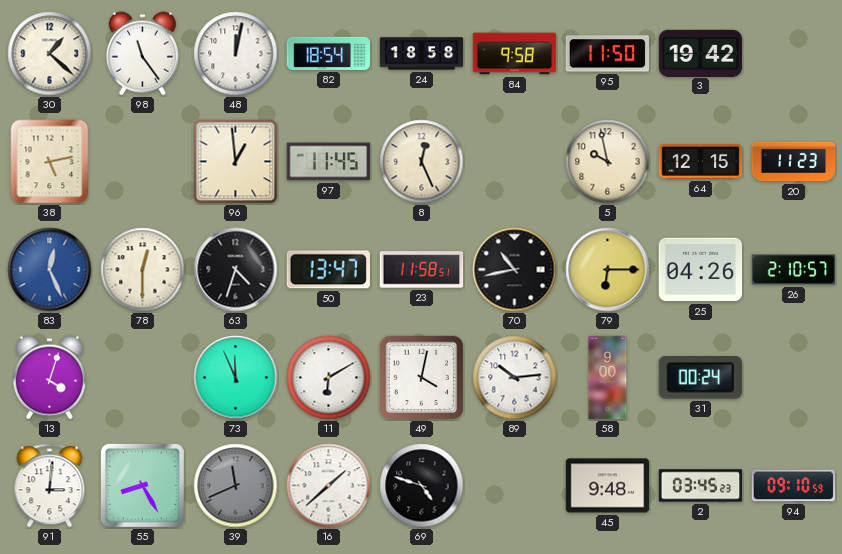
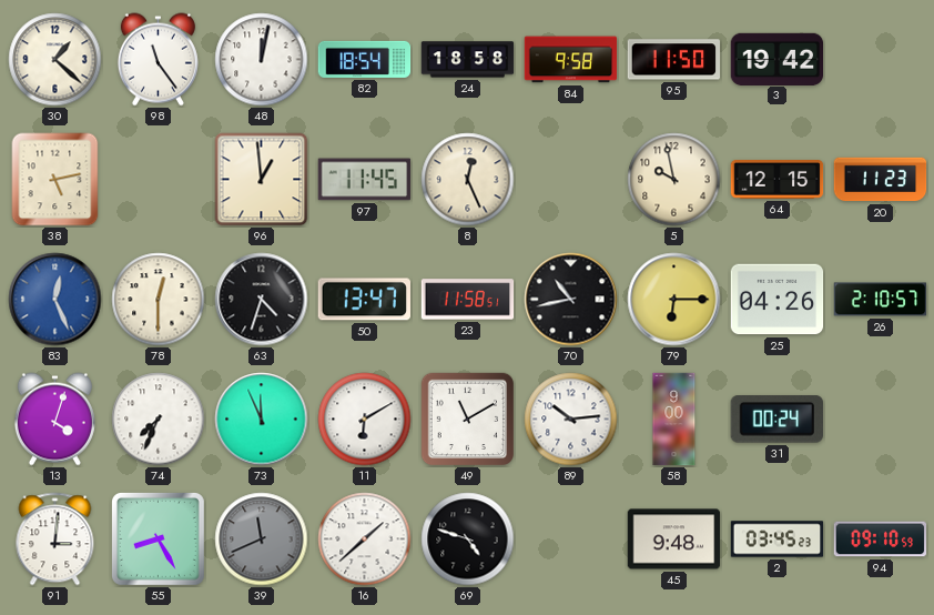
74: none -> 7:34
49: 4:02 -> 11:10
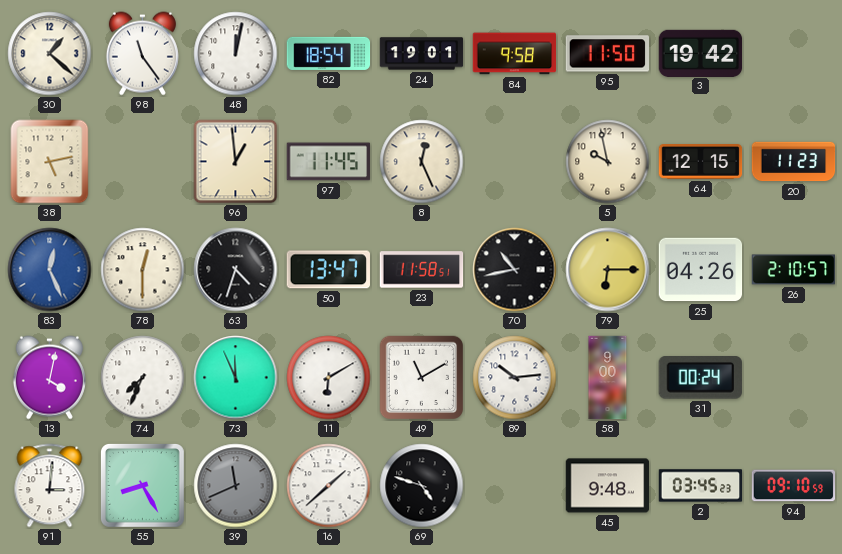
24: 18:58 -> 19:01
13: 4:03 -> 4:02
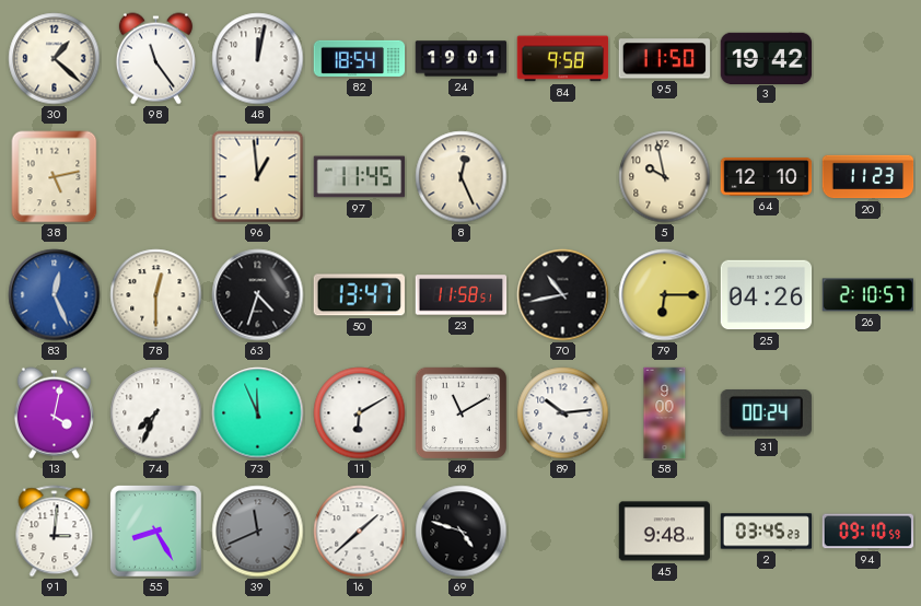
64: 12:15 -> 12:10
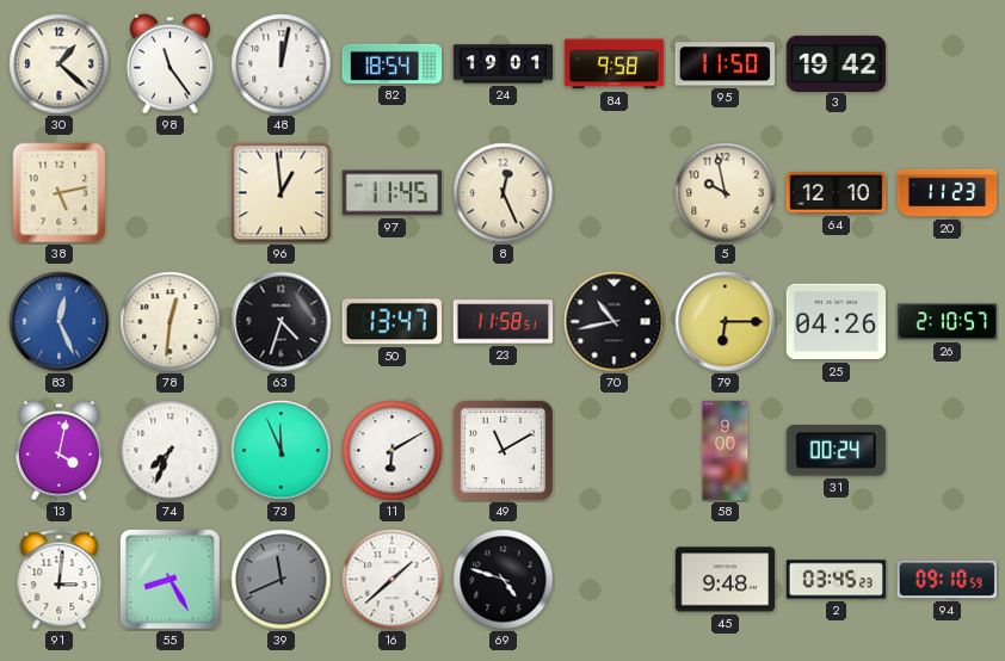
78: 12:30 -> 12:31
89: 10:14 -> none
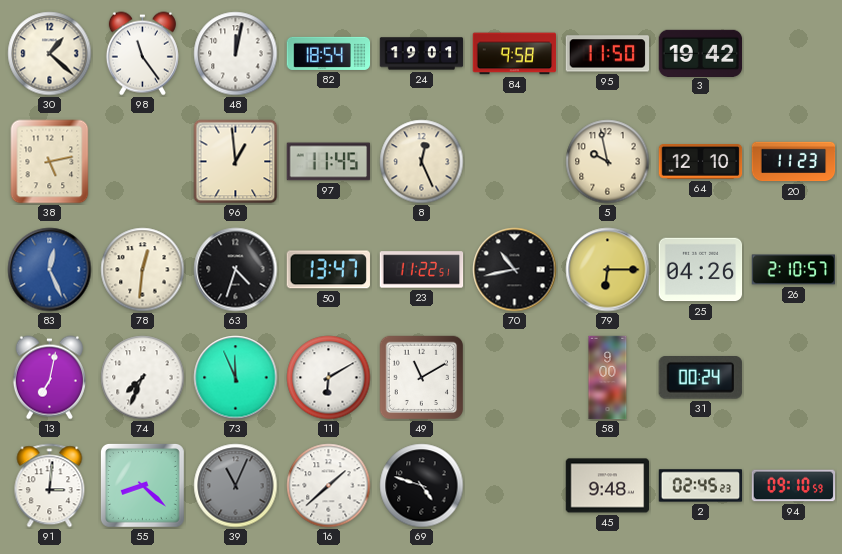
23: 11:58 -> 11:22
13: 4:02 -> 7:02
55: 8:25 -> 8:22
39: 11:41 -> 11:04
2: 03:45 -> 02:45
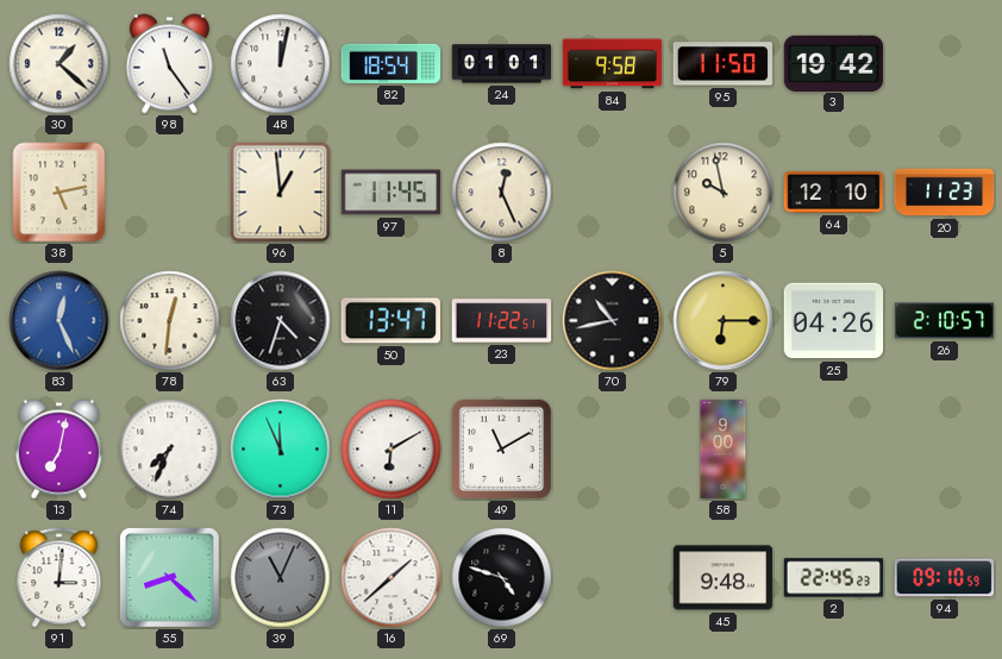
24: 19:01 -> 01:01
31: 00:24 -> none
2: 02:45 -> 22:45
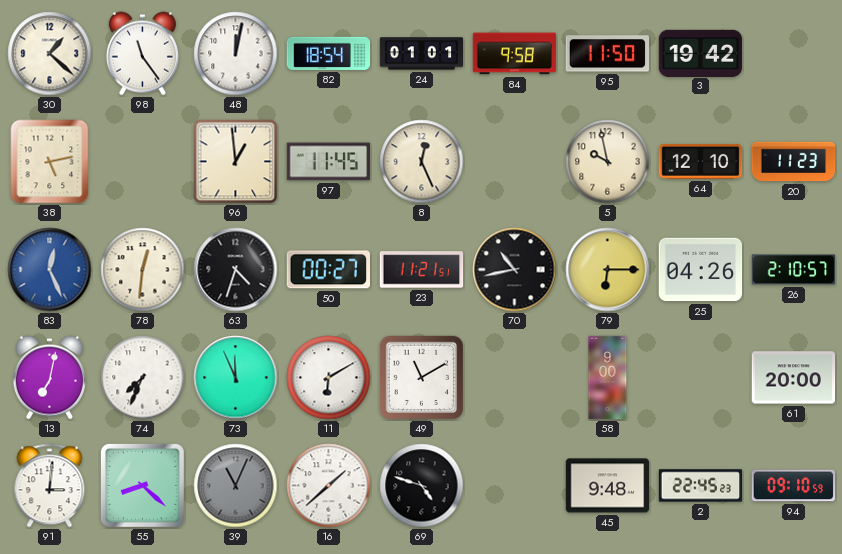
50: 13:47 -> 00:27
23: 11:22 -> 11:21
61: none -> 20:00
